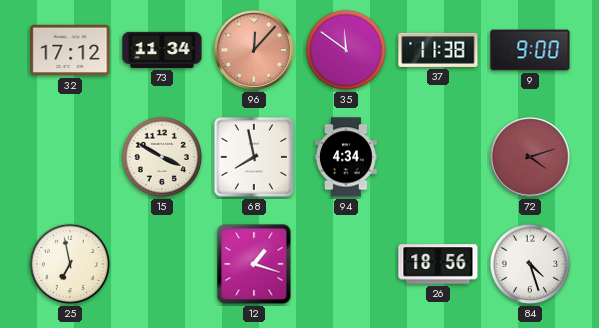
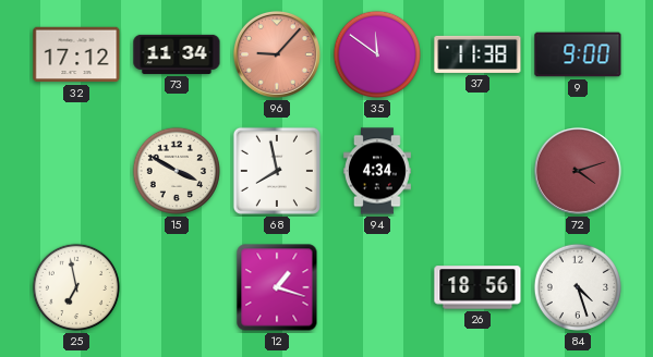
96: 12:07 -> 9:07
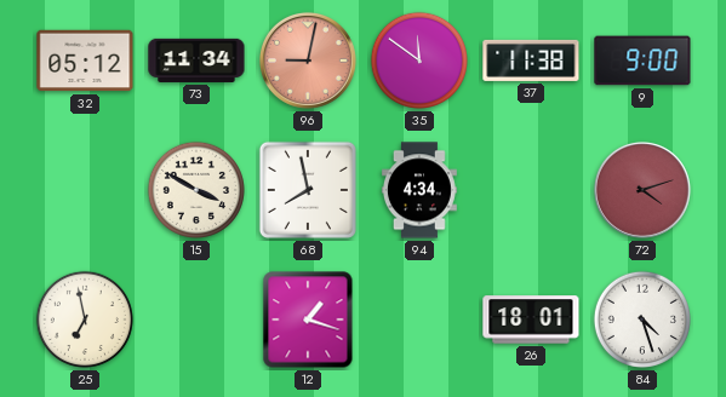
32: 17:12 -> 05:12
96: 9:07 -> 9:02
26: 18:56 -> 18:01
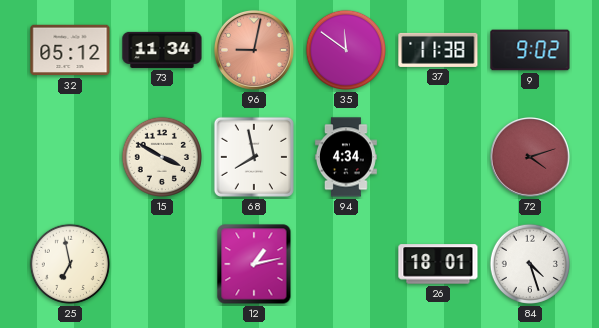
9: 9:00 -> 9:02
12: 1:18 -> 1:13
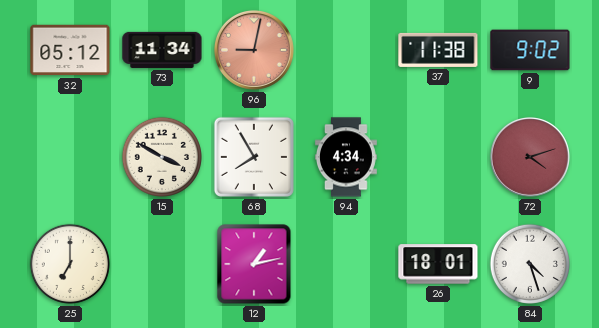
35: 11:51 -> none
68: 7:58 -> 7:55
25: 6:58 -> 7:00
